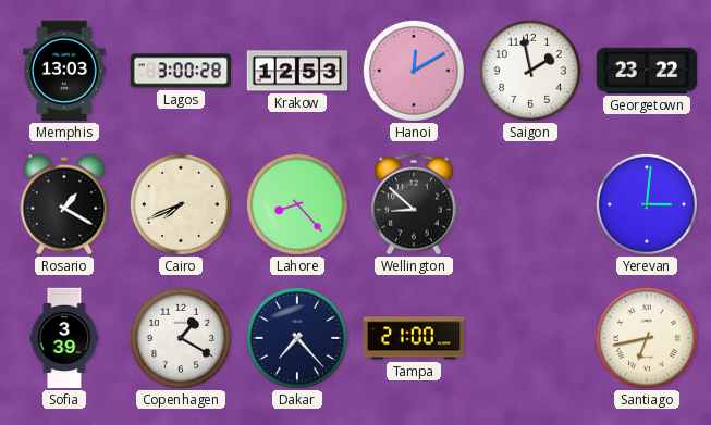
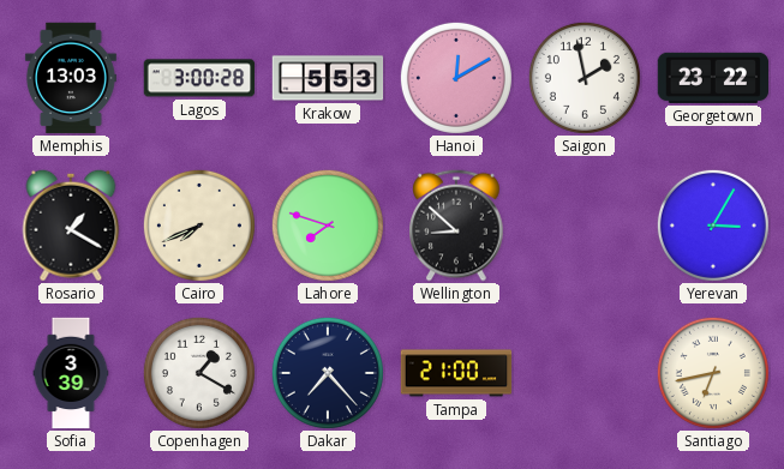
Krakow: 12:53 -> 5:53
Lahore: 8:23 -> 7:48
Yerevan: 3:01 -> 3:05
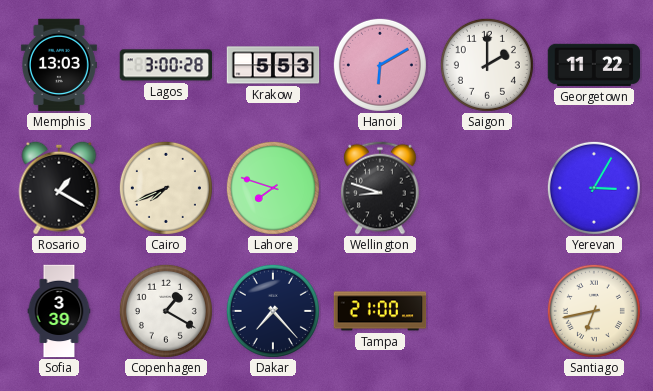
Hanoi: 12:10 -> 6:10
Saigon: 1:58 -> 2:00
Georgetown: 23:22 -> 11:22
Wellington: 8:52 -> 8:48
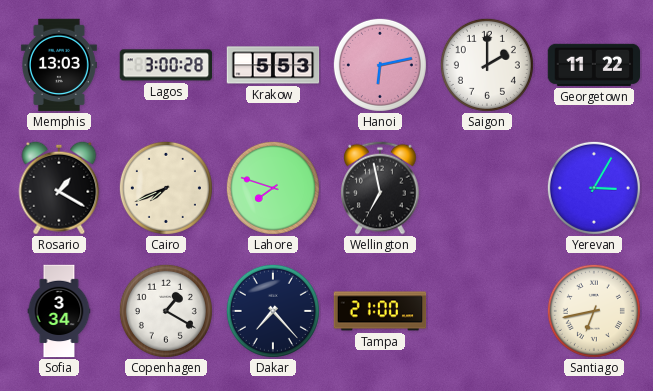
Hanoi: 6:10 -> 6:13
Wellington: 8:48 -> 6:58
Sofia: 3:39 -> 3:34
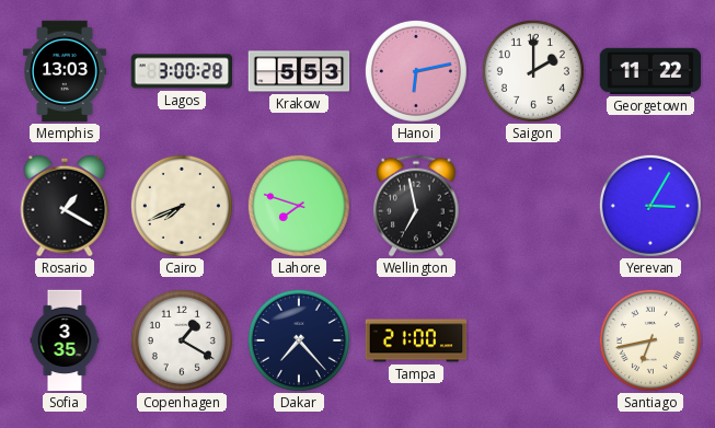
Sofia: 3:34 -> 3:35
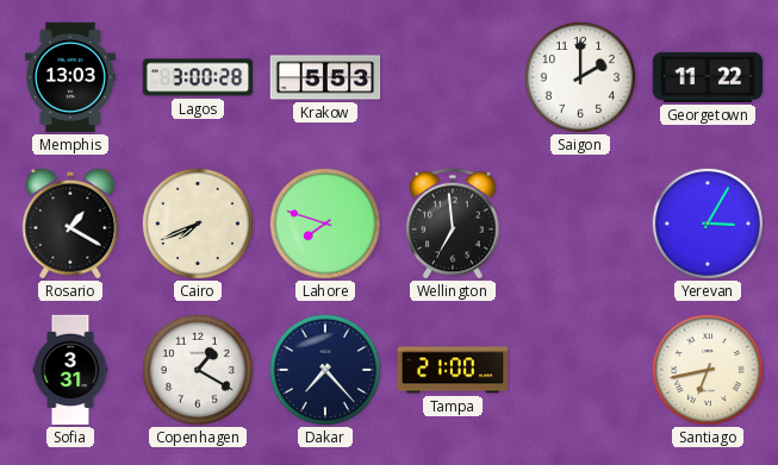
Hanoi: 6:13 -> none
Wellington: 6:58 -> 6:59
Sofia: 3:35 -> 3:31
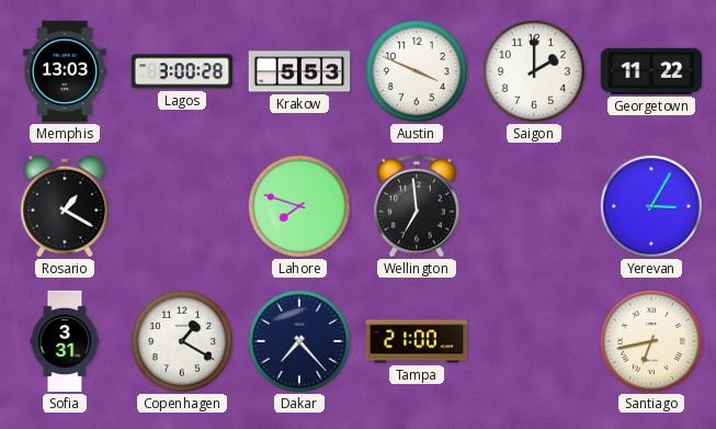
Austin: none -> 3:49
Cairo: 7:41 -> none
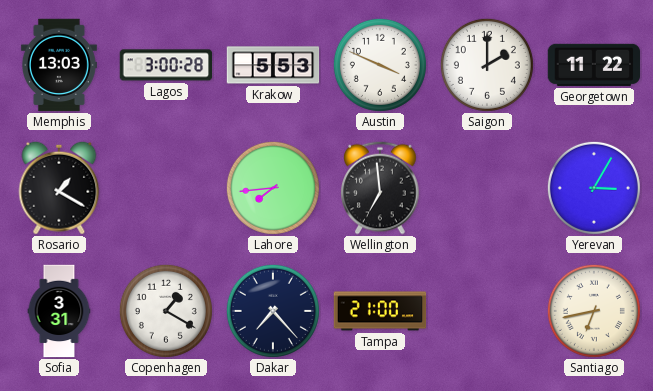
Lahore: 7:48 -> 7:44
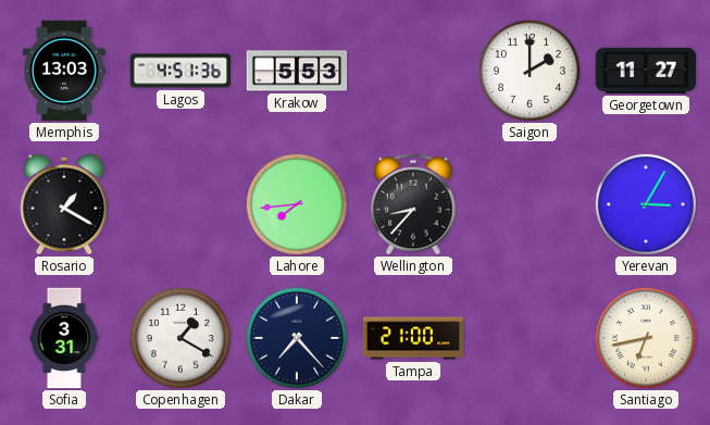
Lagos: 3:00 -> 4:51
Austin: 3:49 -> none
Georgetown: 11:22 -> 11:27
Wellington: 6:59 -> 8:37
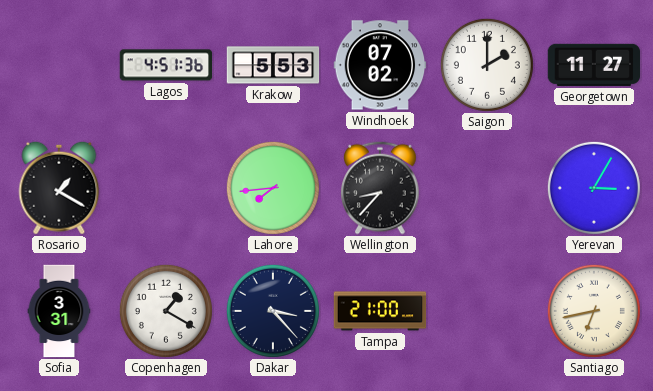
Memphis: 13:03 -> none
Windhoek: none -> 07:02
Dakar: 7:23 -> 3:23
